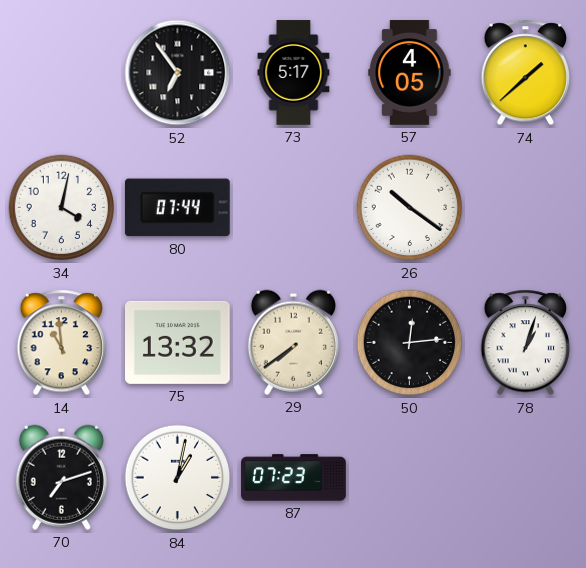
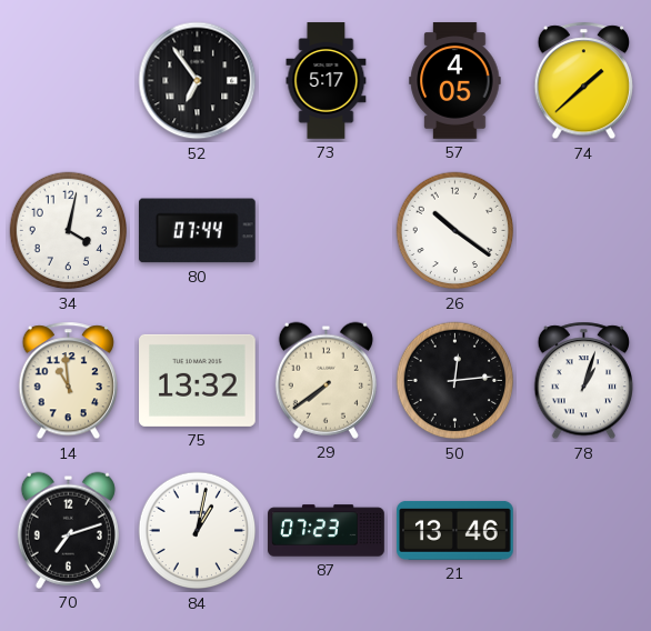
21: none -> 13:46
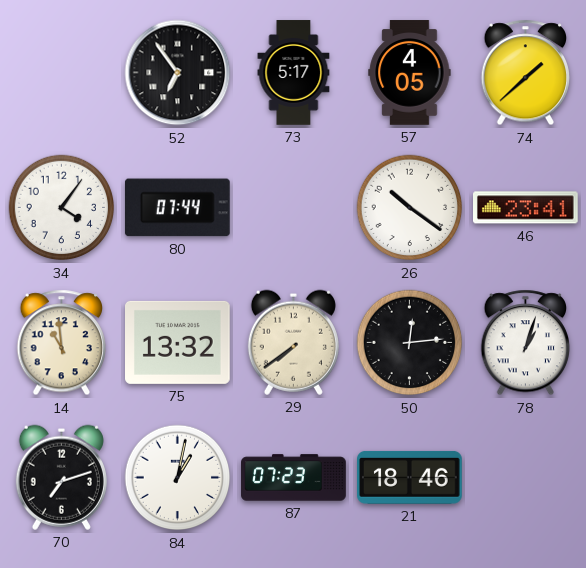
34: 4:02 -> 4:06
46: none -> 23:41
21: 13:46 -> 18:46
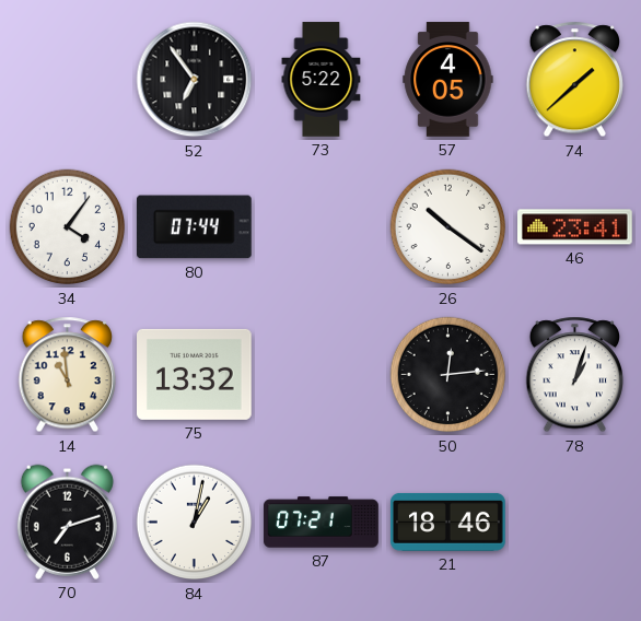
73: 5:17 -> 5:22
29: 7:39 -> none
87: 07:23 -> 07:21
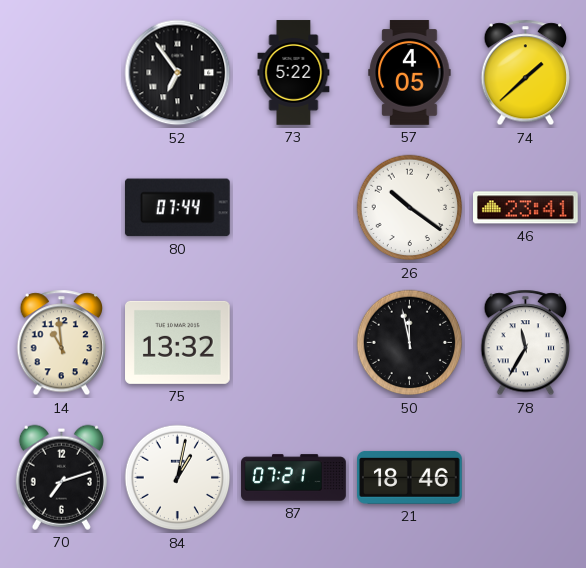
34: 4:06 -> none
50: 12:14 -> 11:58
78: 1:03 -> 11:35
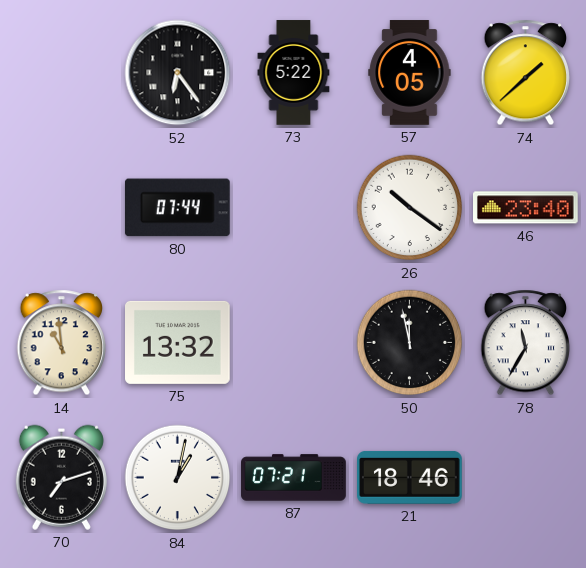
52: 6:54 -> 6:24
46: 23:41 -> 23:40
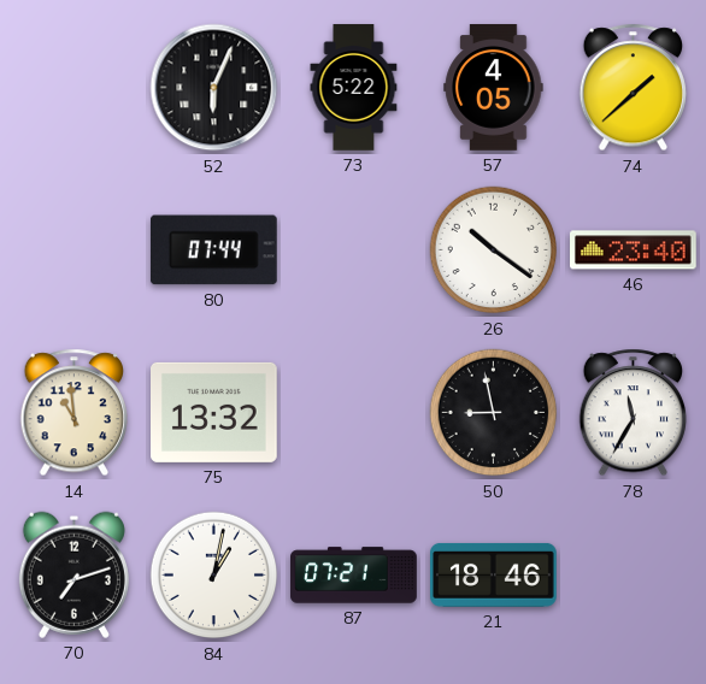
52: 6:24 -> 6:04
50: 11:58 -> 8:58
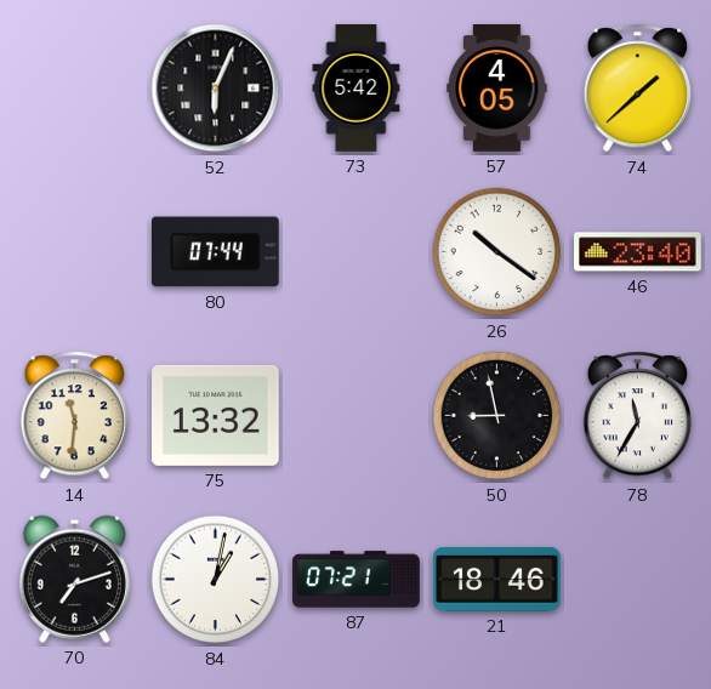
73: 5:22 -> 5:42
14: 10:59 -> 11:31
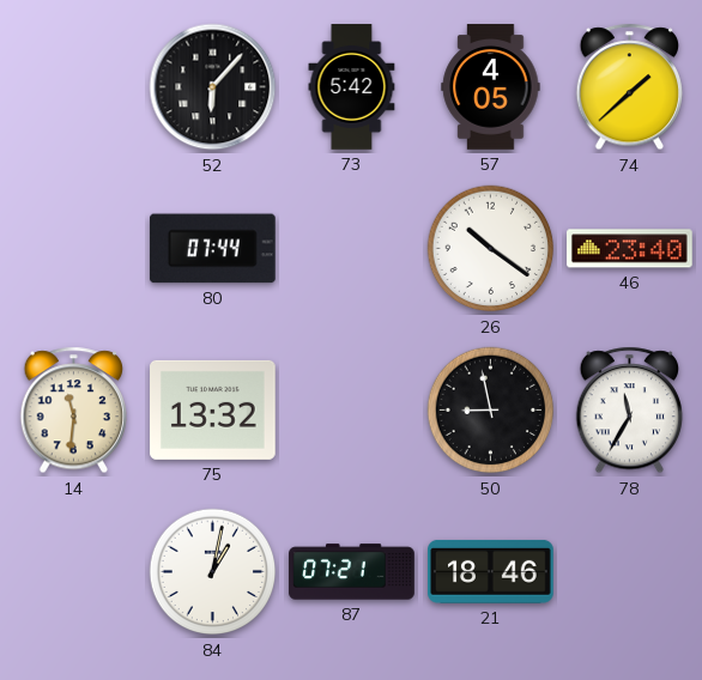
52: 6:04 -> 6:07
70: 7:12 -> none
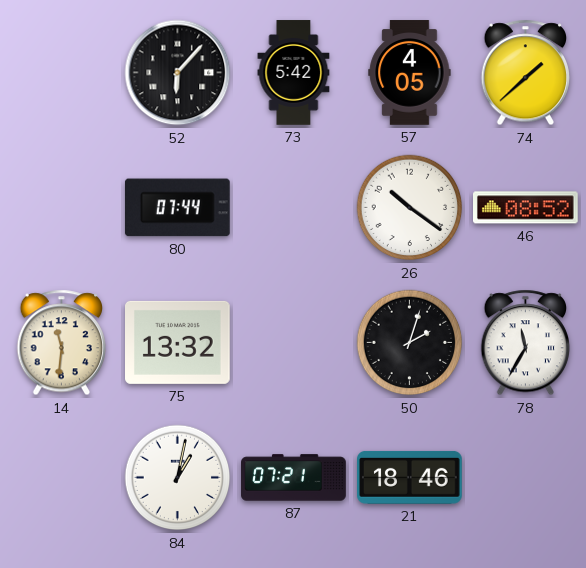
46: 23:40 -> 08:52
50: 8:58 -> 2:03
